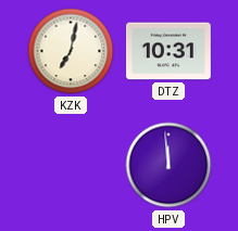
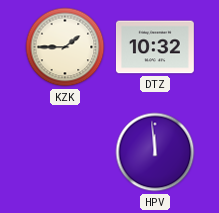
KZK: 7:02 -> 1:45
DTZ: 10:31 -> 10:32
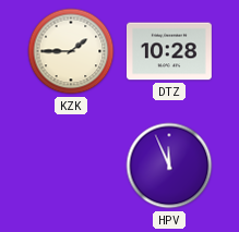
DTZ: 10:32 -> 10:28
HPV: 11:59 -> 11:56
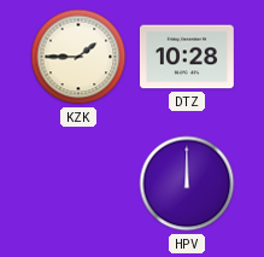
HPV: 11:56 -> 12:00
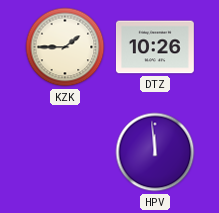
DTZ: 10:28 -> 10:26
HPV: 12:00 -> 11:59
